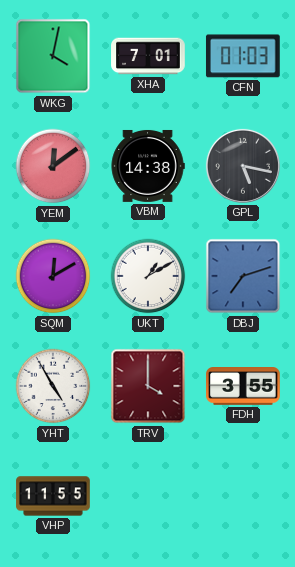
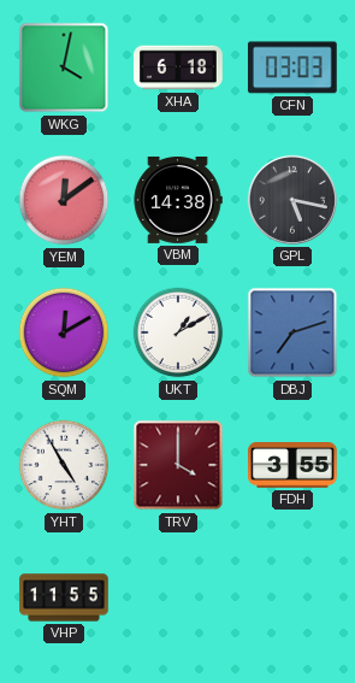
XHA: 7:01 -> 6:18
CFN: 01:03 -> 03:03
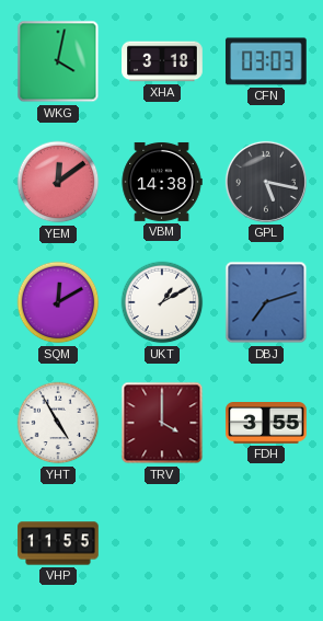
XHA: 6:18 -> 3:18
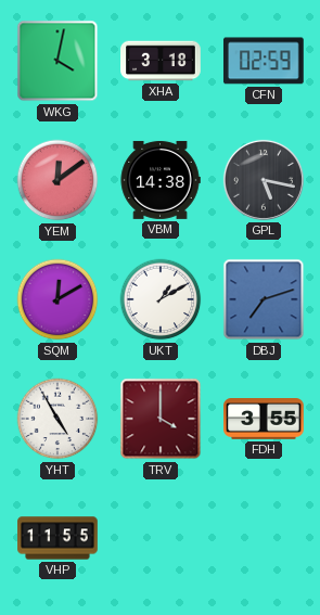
CFN: 03:03 -> 02:59
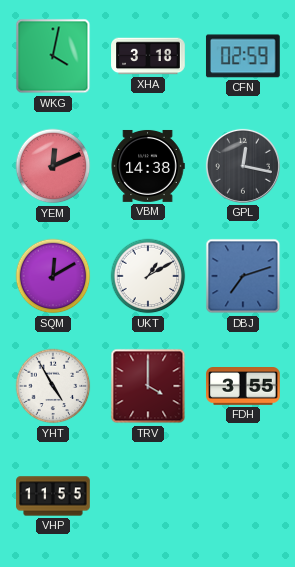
YEM: 12:09 -> 12:11
GPL: 5:17 -> 12:17
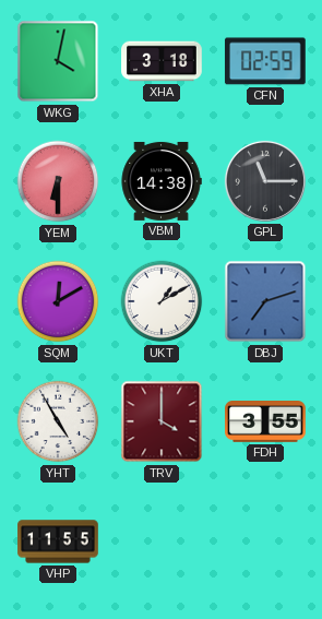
YEM: 12:11 -> 6:30
GPL: 12:17 -> 11:15
